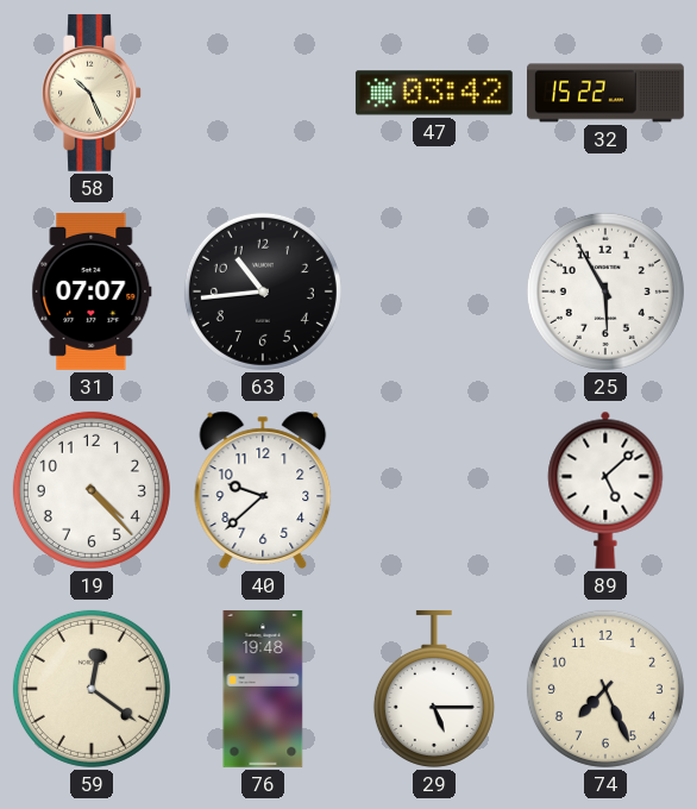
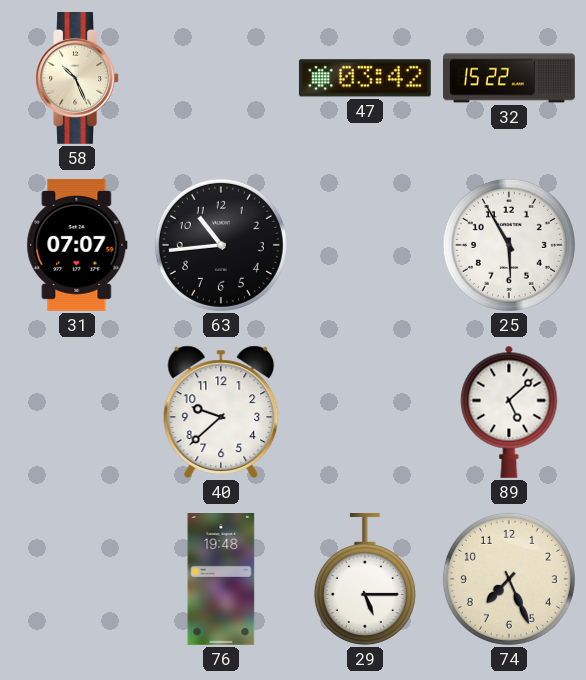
19: 4:23 -> none
59: 12:21 -> none
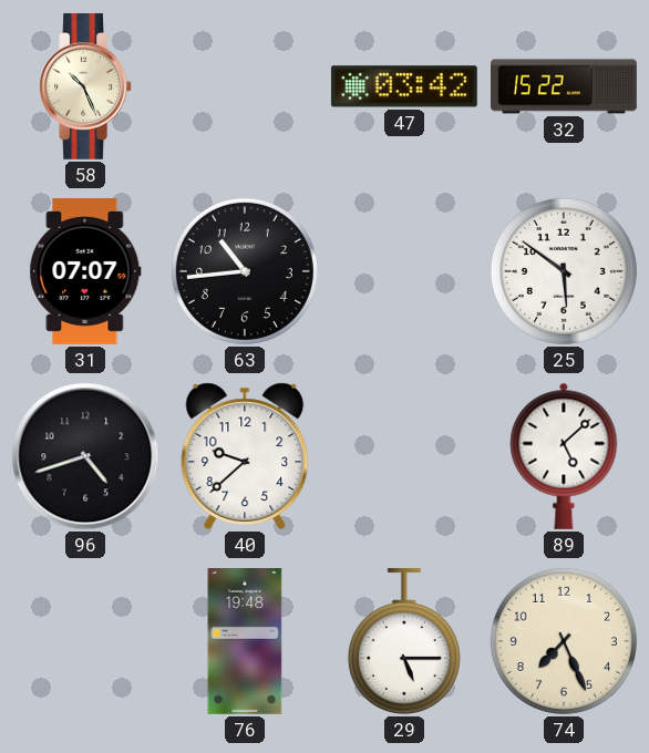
25: 5:55 -> 5:51
96: none -> 4:42
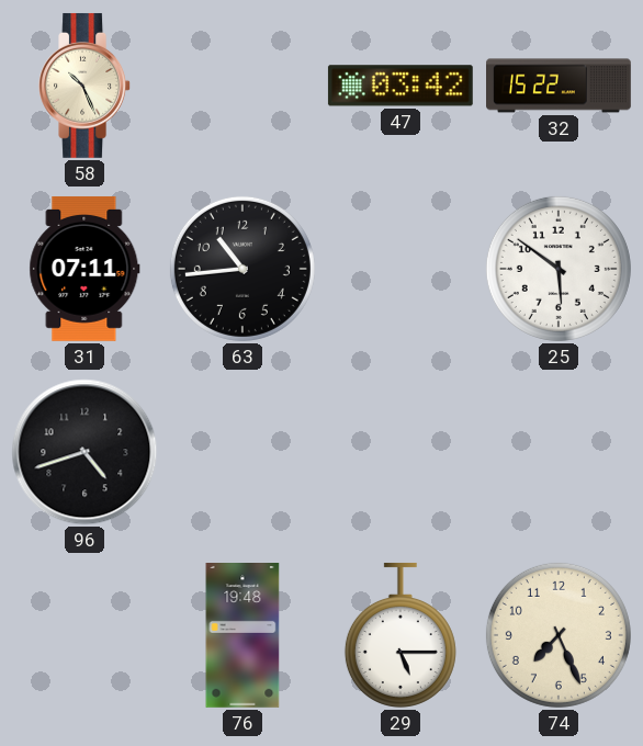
31: 07:07 -> 07:11
40: 9:38 -> none
89: 5:08 -> none
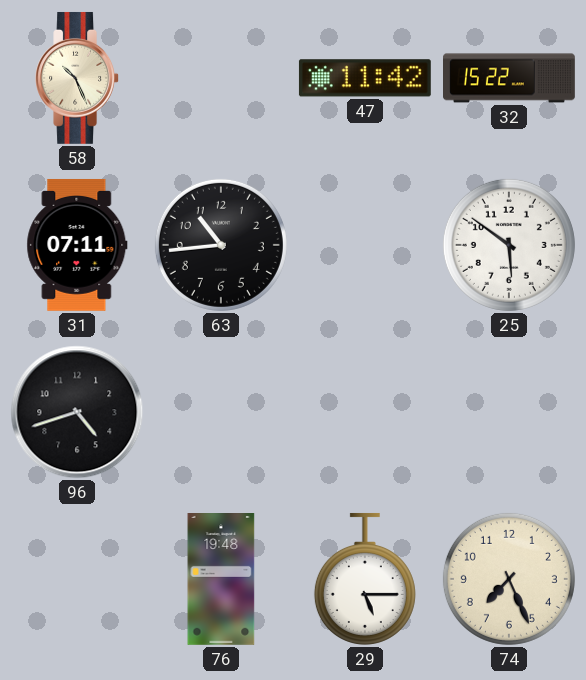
47: 03:42 -> 11:42
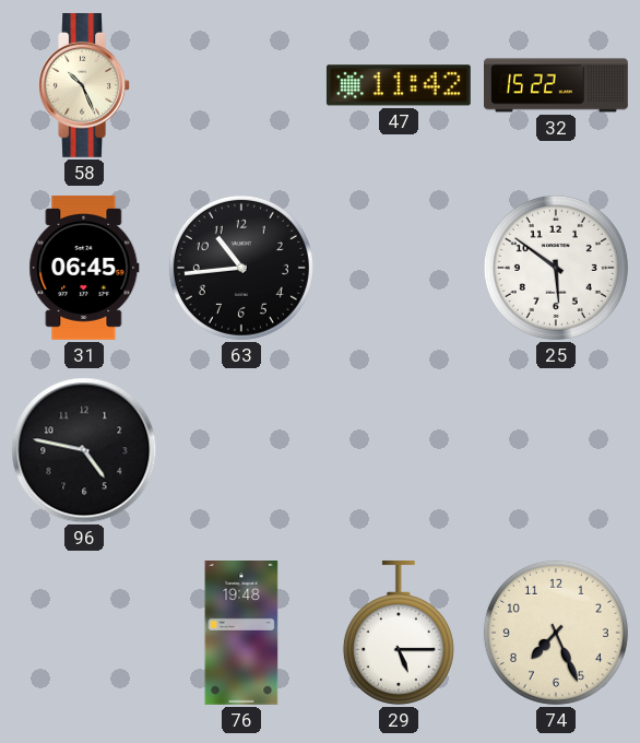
31: 07:11 -> 06:45
96: 4:42 -> 4:47
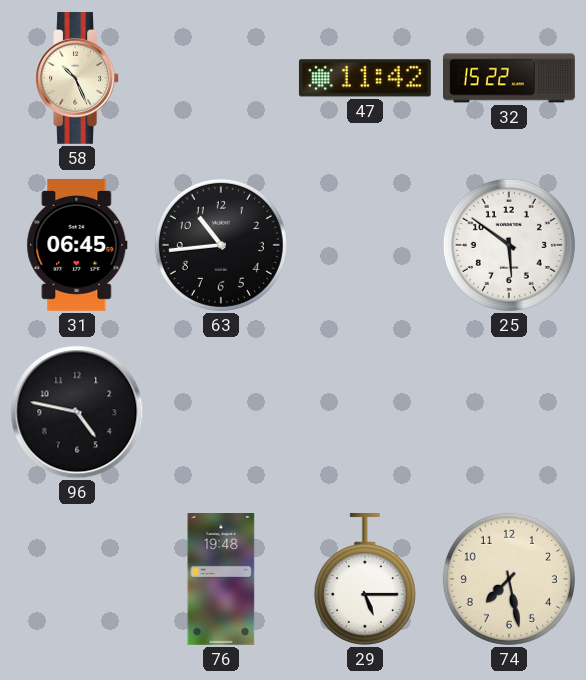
74: 7:26 -> 7:28
